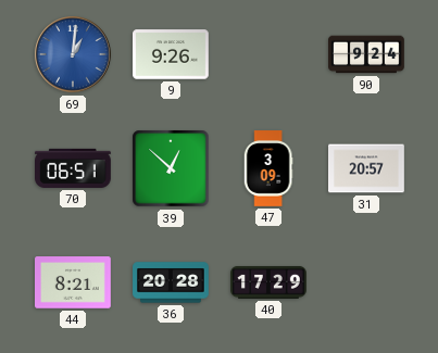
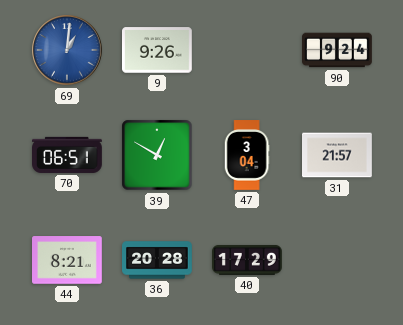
39: 12:52 -> 12:50
47: 3:09 -> 3:04
31: 20:57 -> 21:57
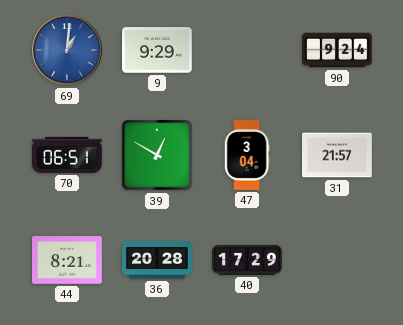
9: 9:26 -> 9:29
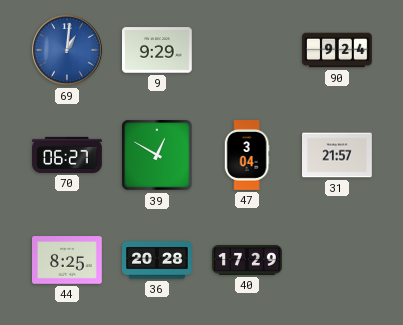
70: 06:51 -> 06:27
44: 8:21 -> 8:25
